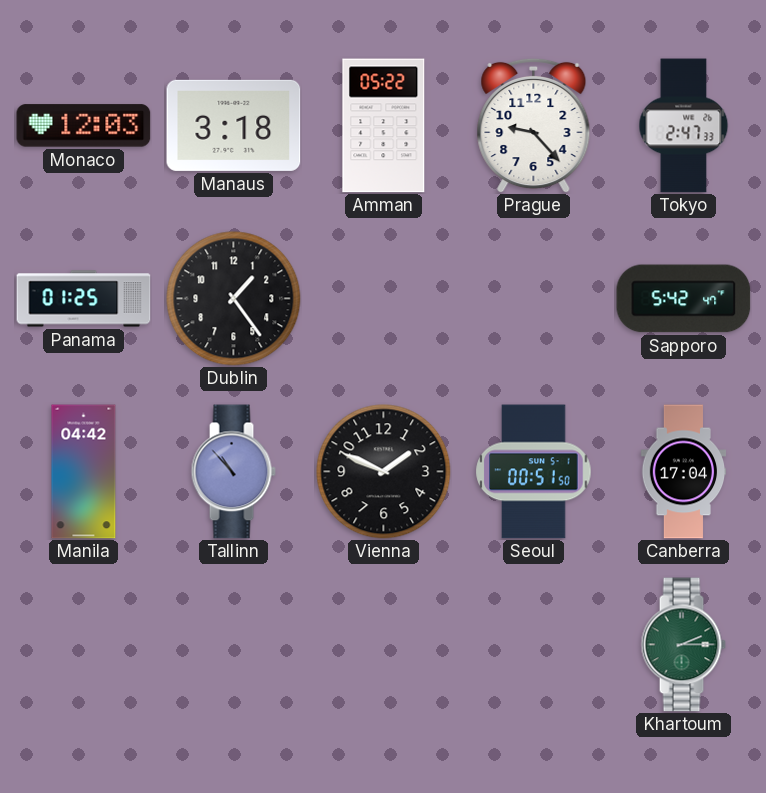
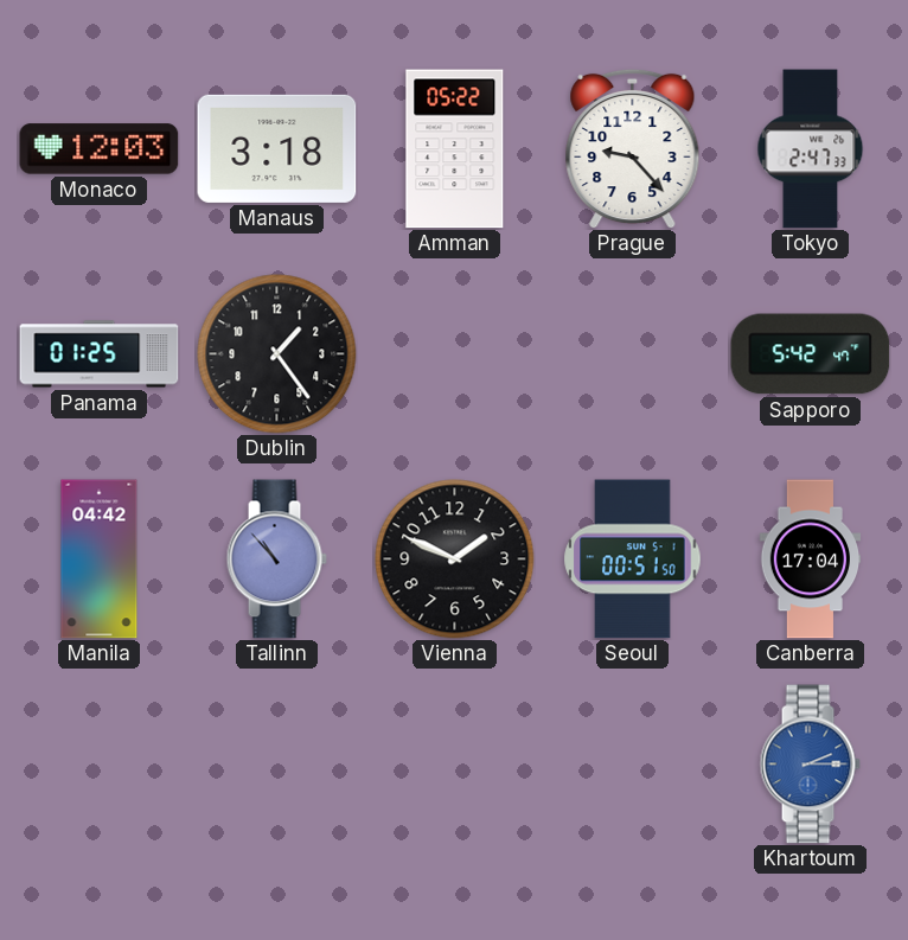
Khartoum dial: green -> blue
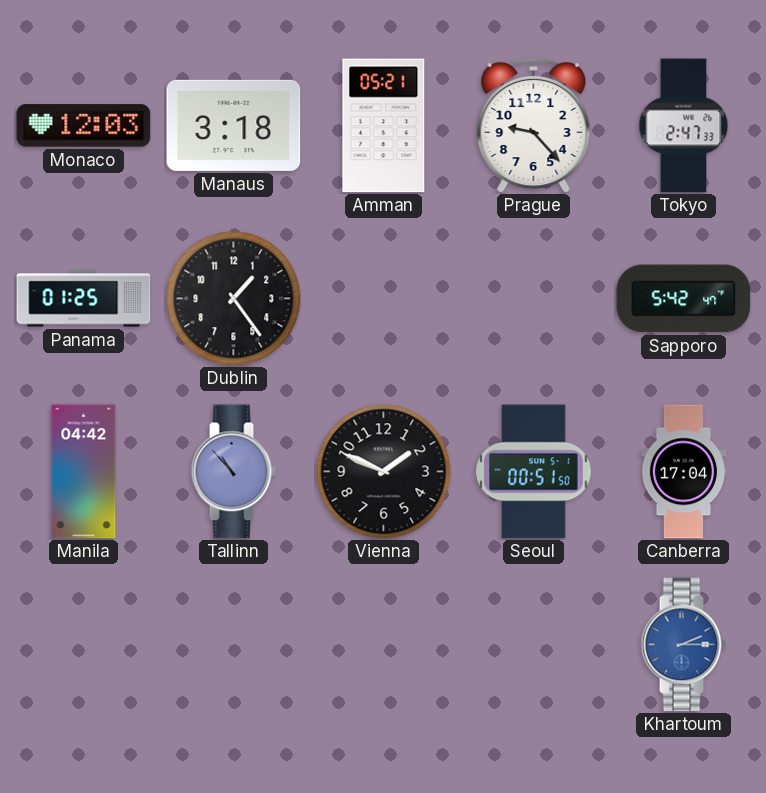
Amman: 05:22 -> 05:21
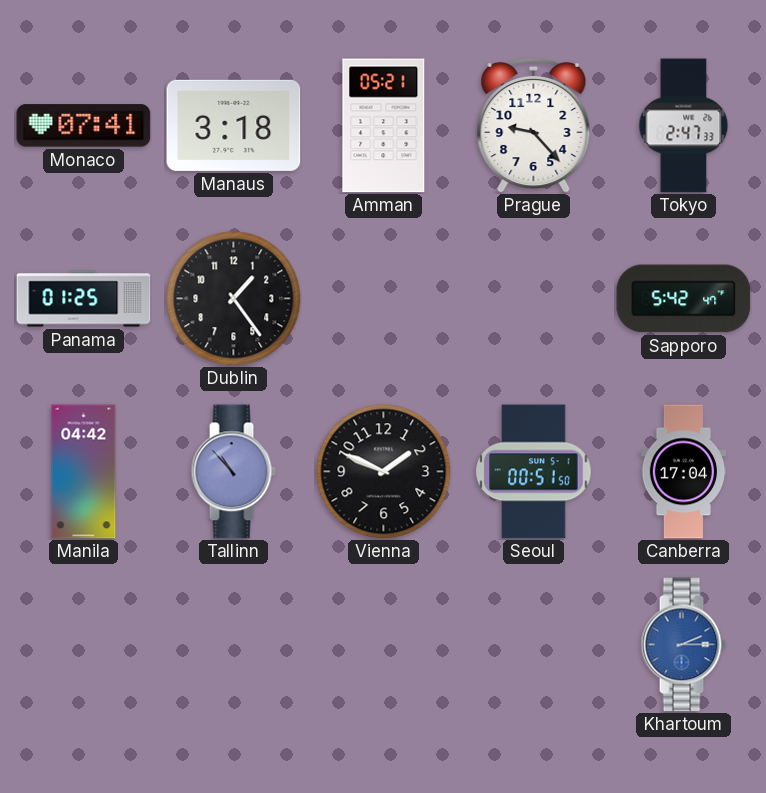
Monaco: 12:03 -> 07:41
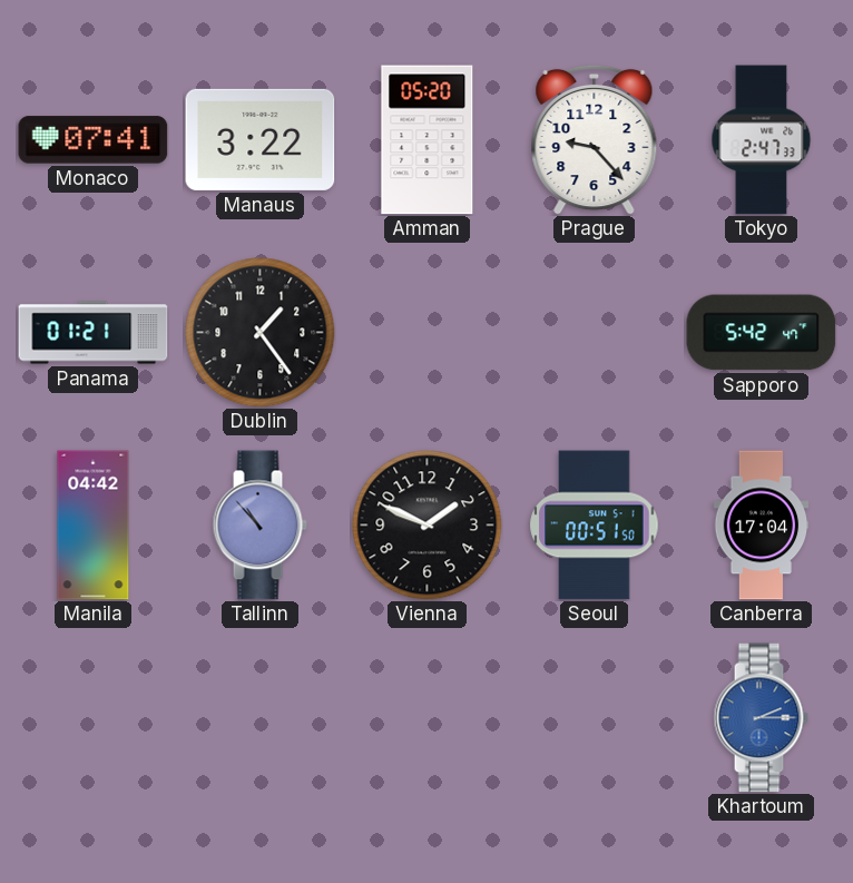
Manaus: 3:18 -> 3:22
Amman: 05:21 -> 05:20
Panama: 01:25 -> 01:21
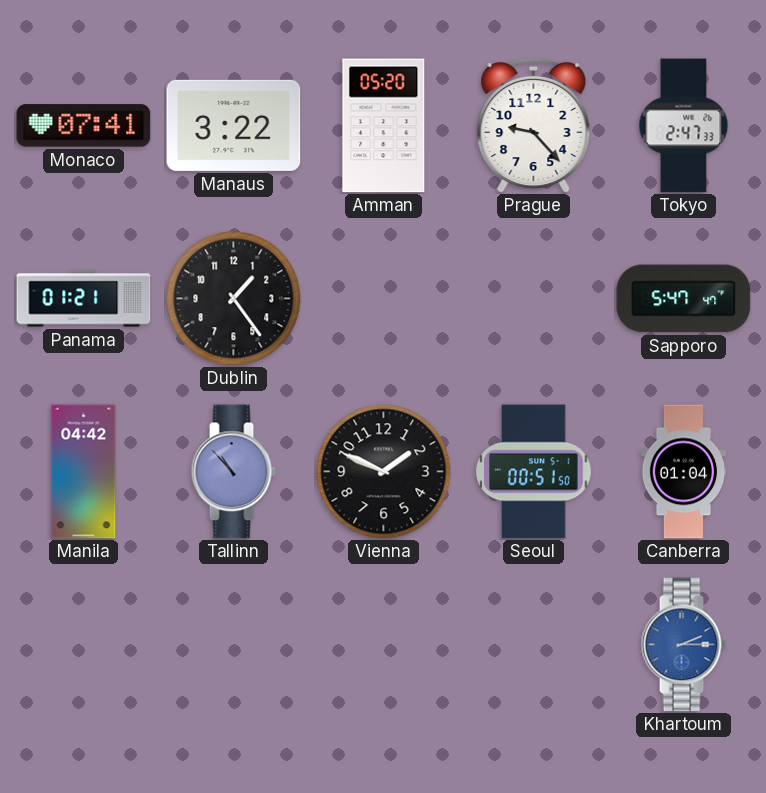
Sapporo: 5:42 -> 5:47
Canberra: 17:04 -> 01:04
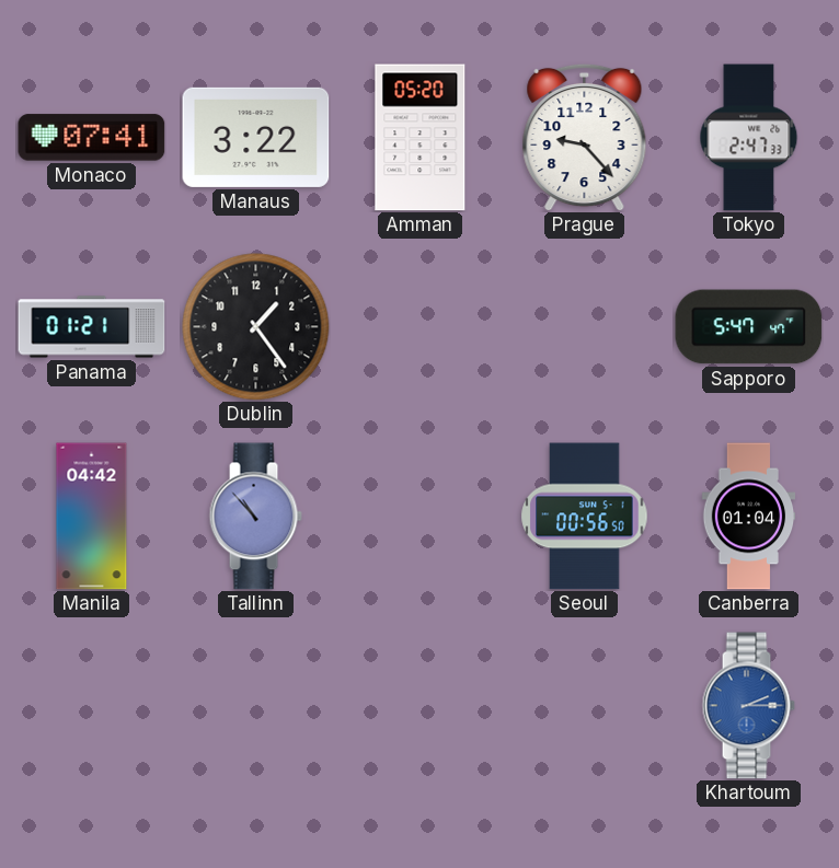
Vienna: 1:49 -> none
Seoul: 00:51 -> 00:56
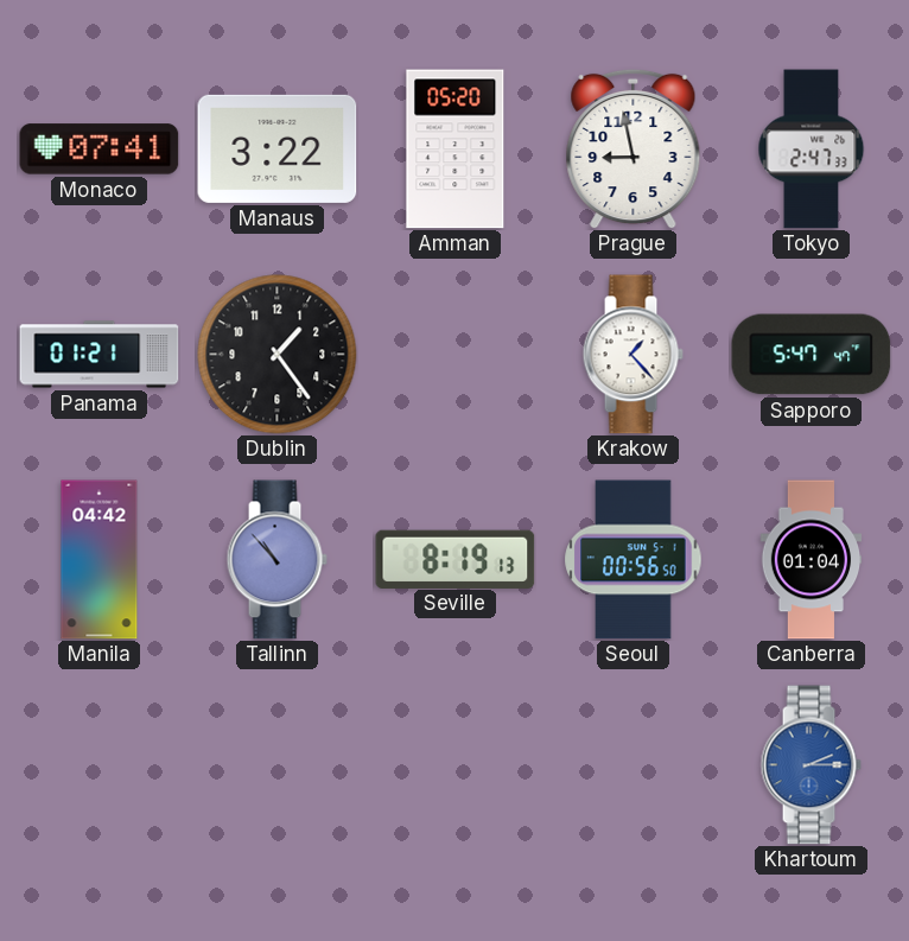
Prague: 9:23 -> 8:58
Krakow: none -> 1:23
Seville: none -> 8:19
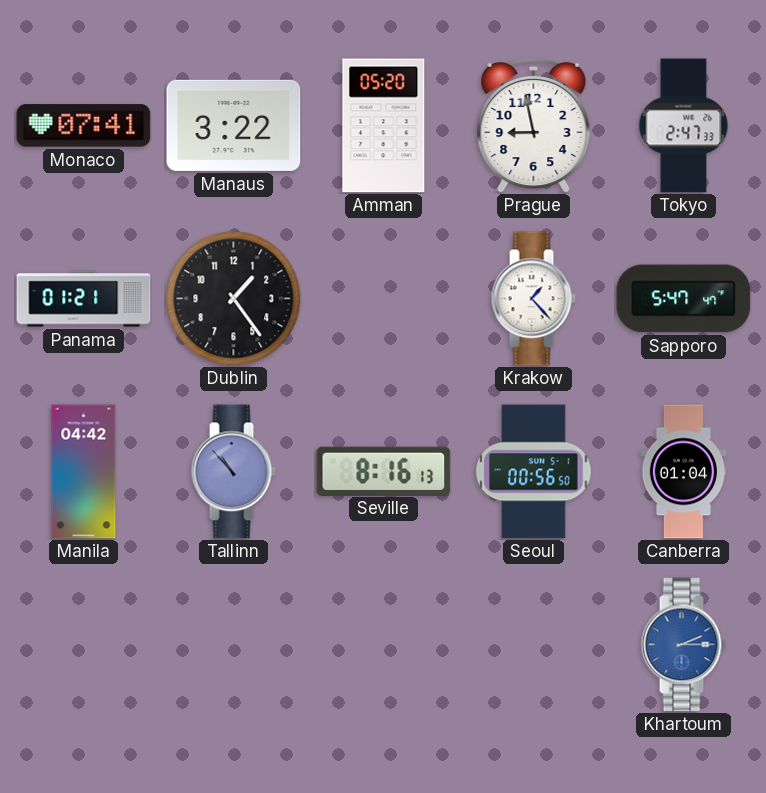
Seville: 8:19 -> 8:16
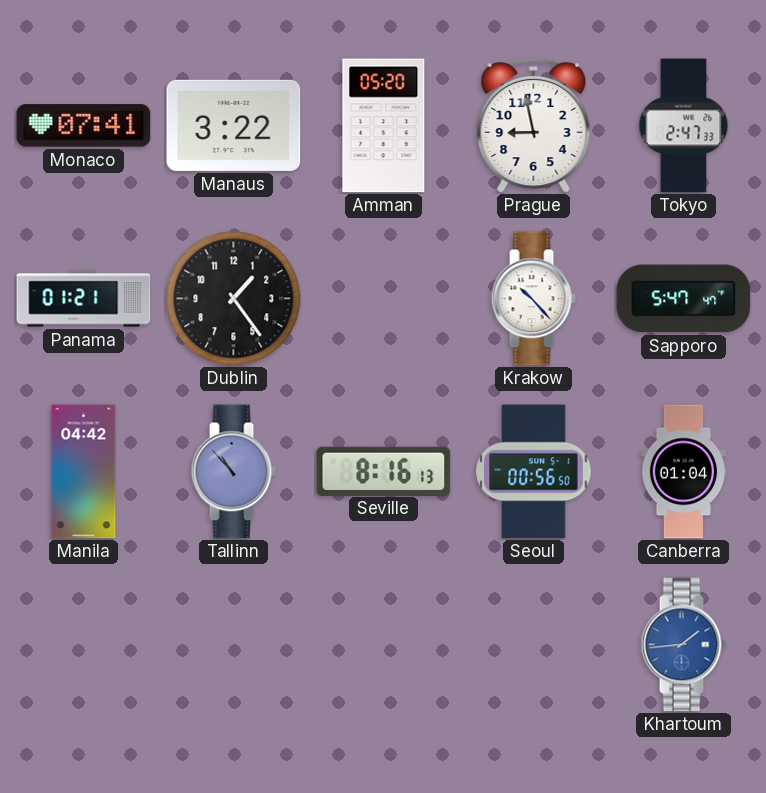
Krakow: 1:23 -> 10:23
Khartoum: 2:15 -> 1:44
